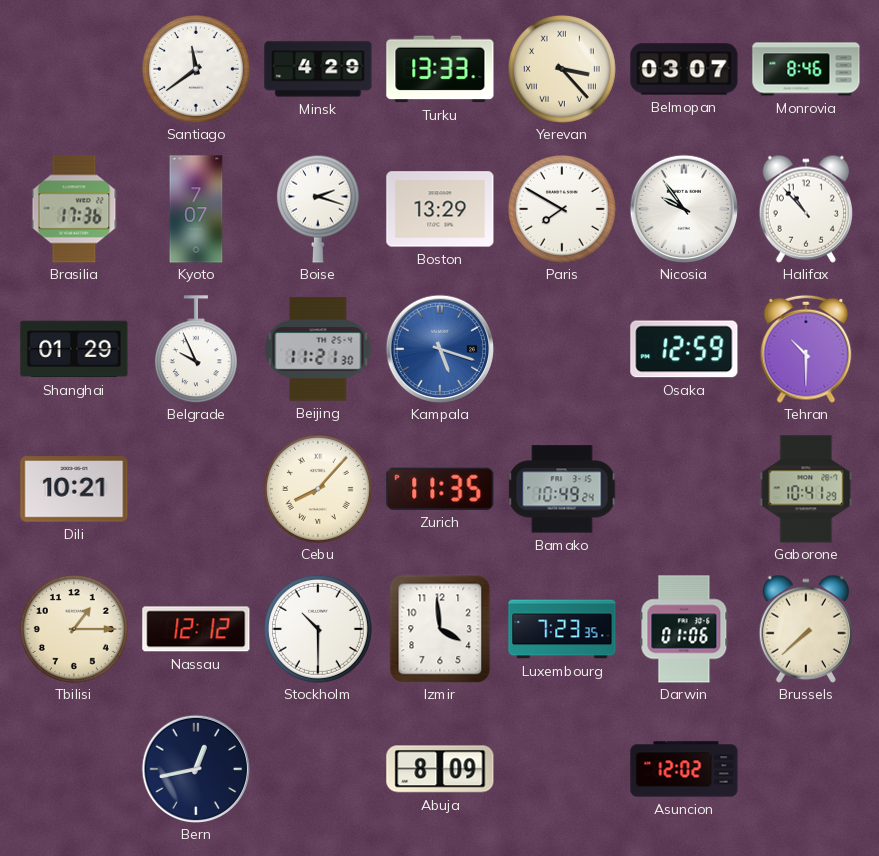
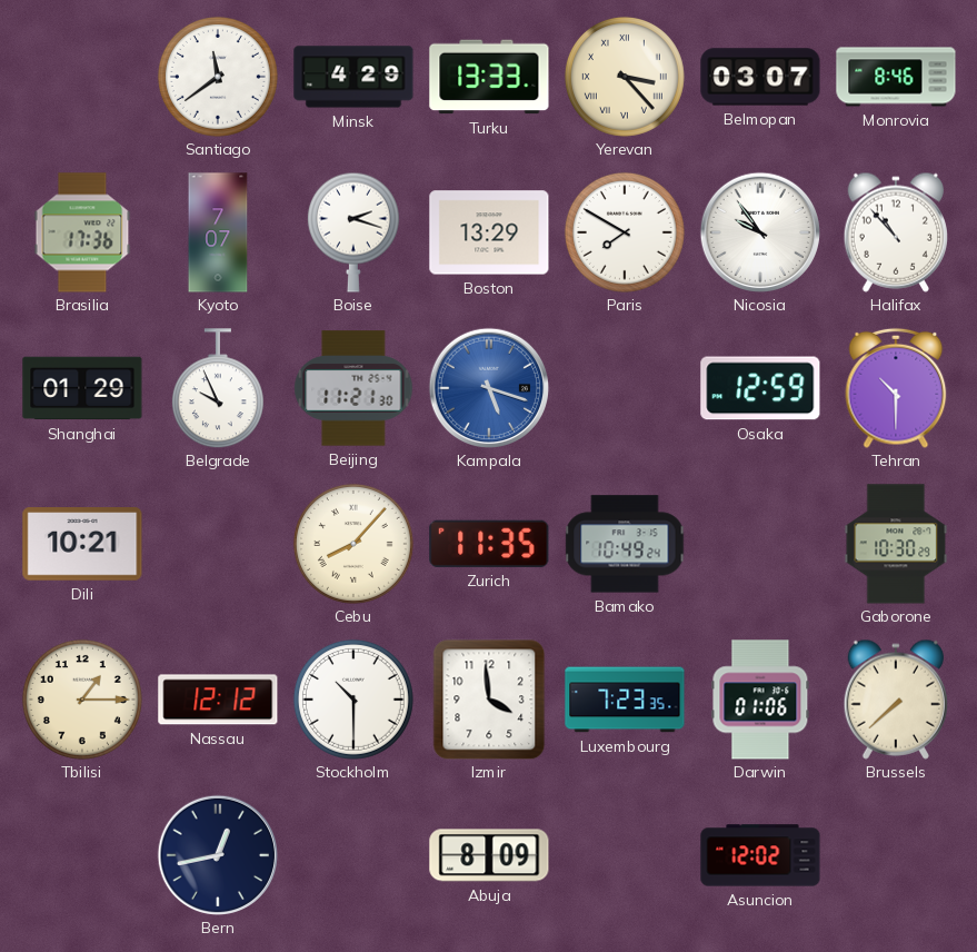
Gaborone: 10:41 -> 10:30
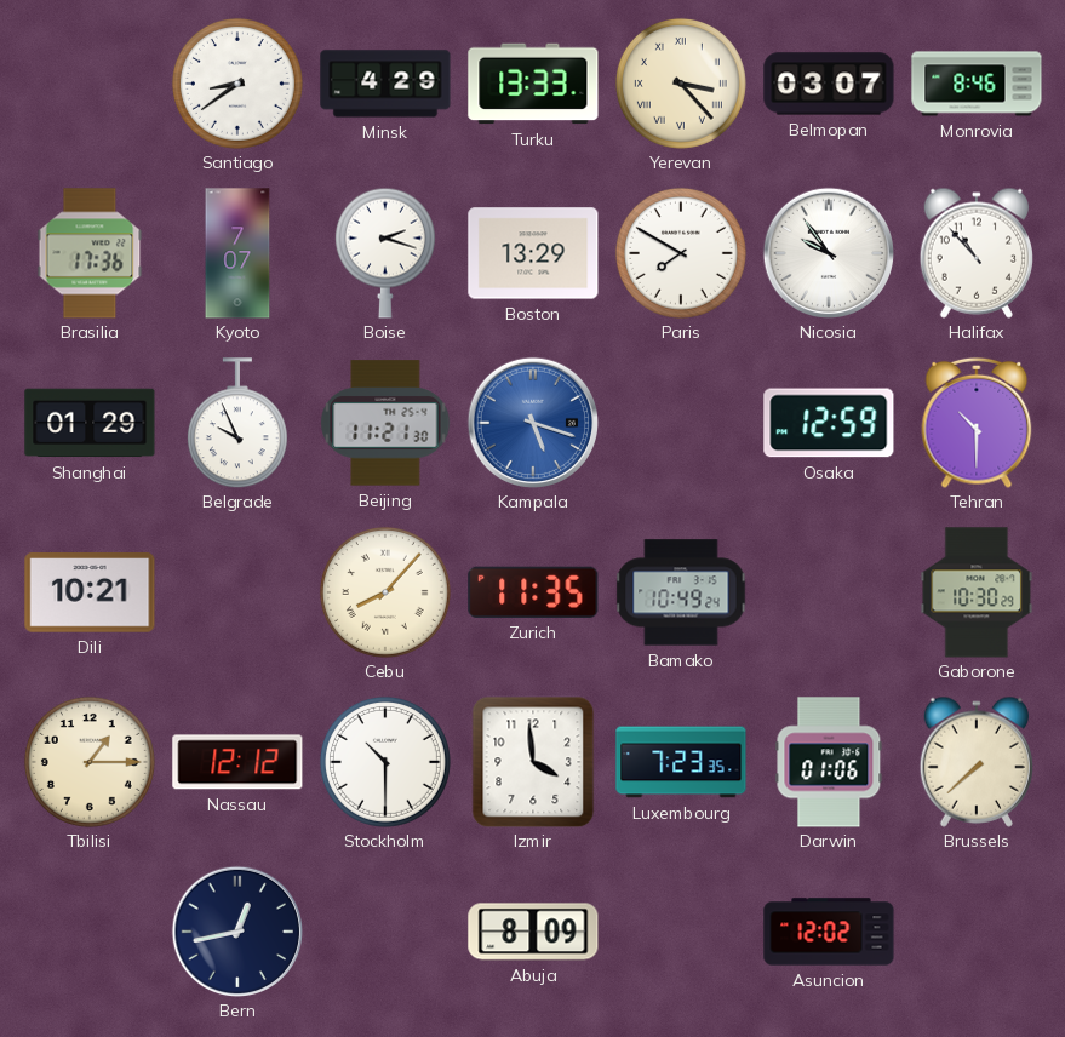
Santiago: 11:39 -> 8:39
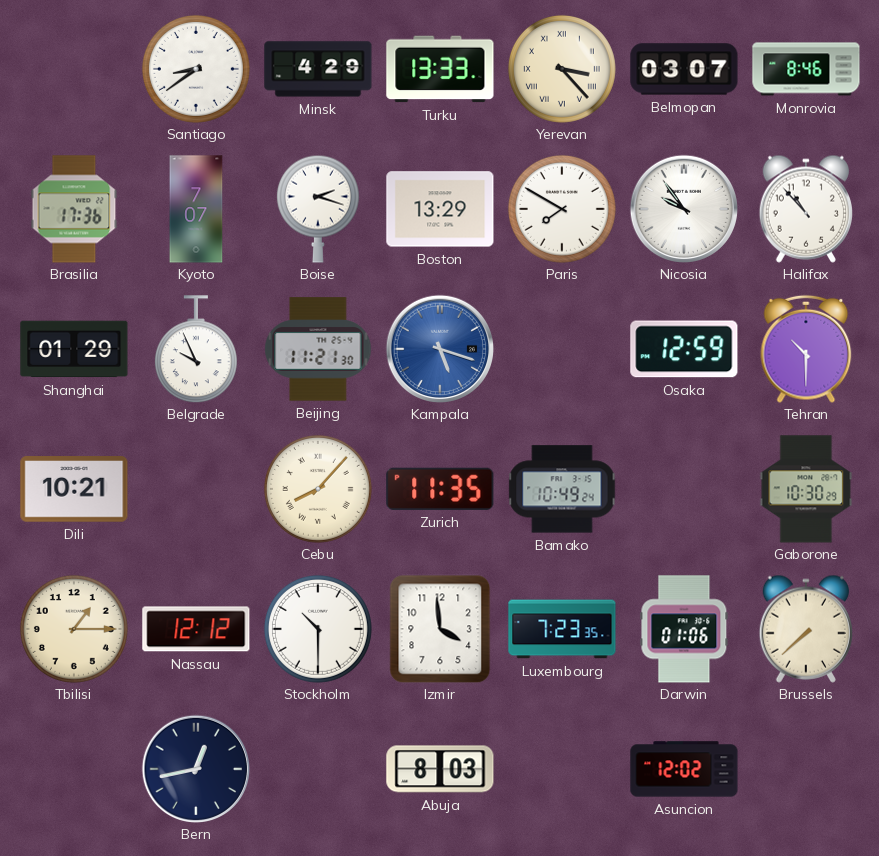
Abuja: 8:09 -> 8:03
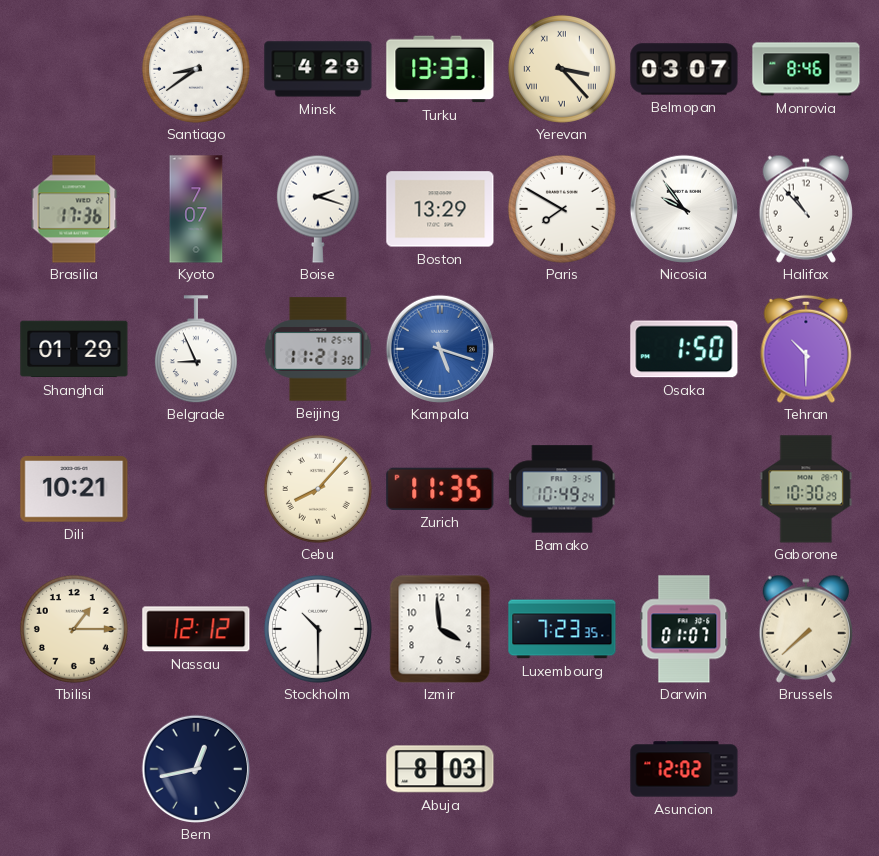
Belgrade: 9:56 -> 8:56
Osaka: 12:59 -> 1:50
Darwin: 01:06 -> 01:07
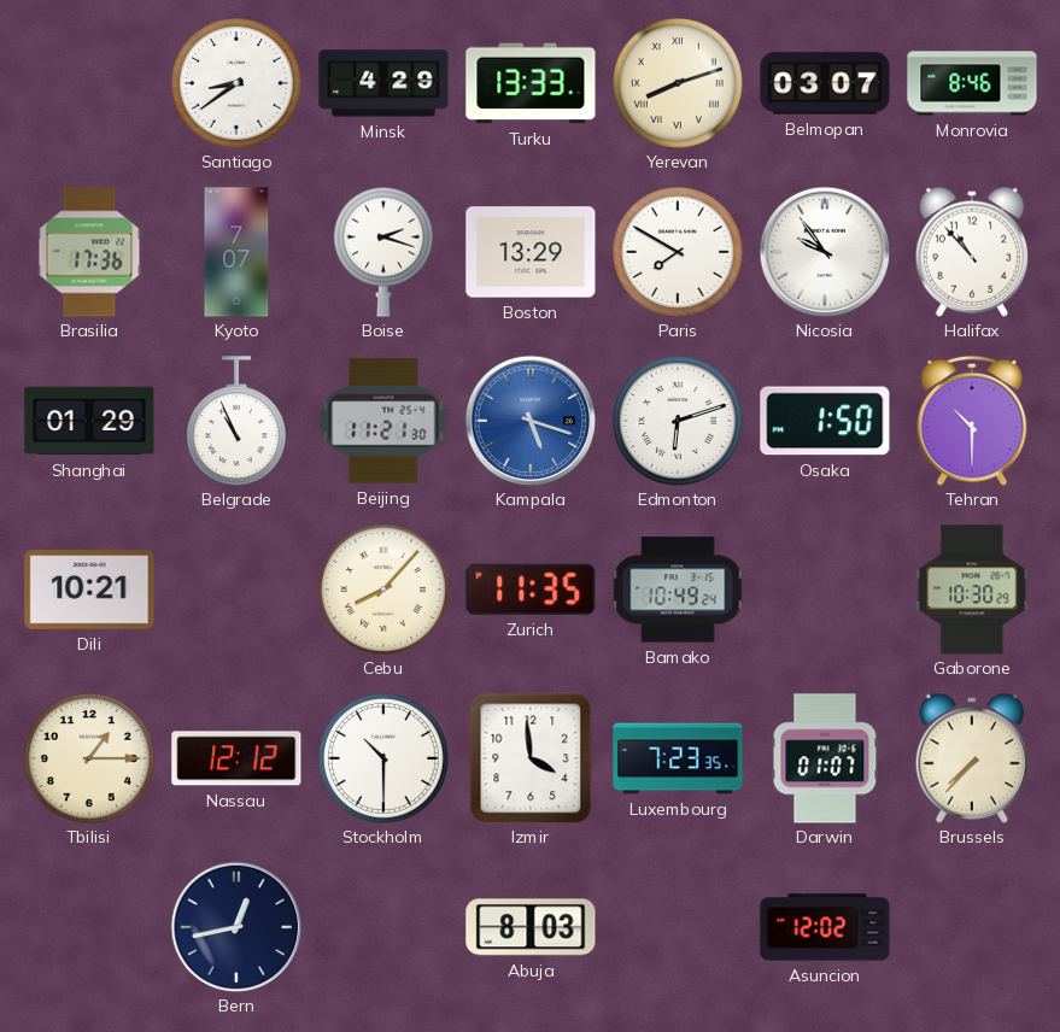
Yerevan: 3:23 -> 8:12
Belgrade: 8:56 -> 10:56
Edmonton: none -> 6:12
Brussels: 7:38 -> 7:37
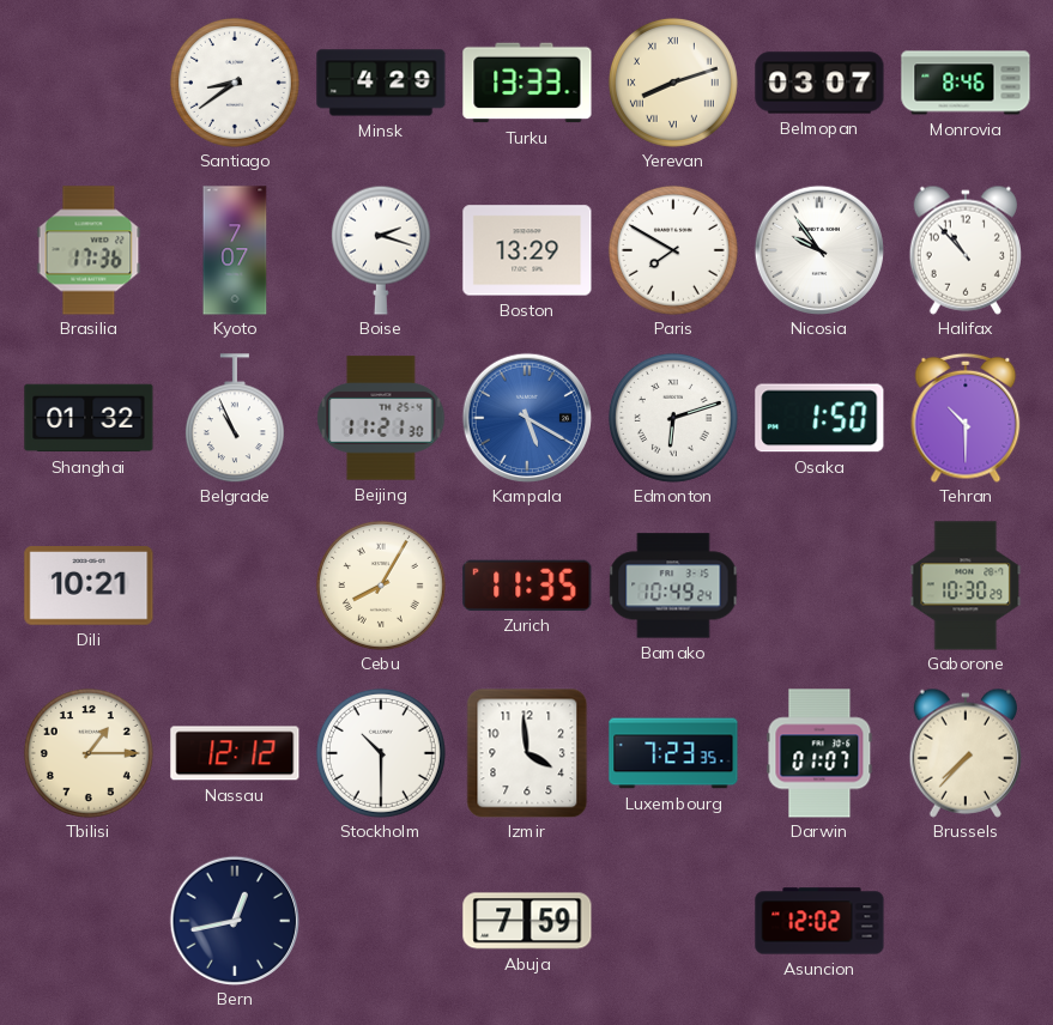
Shanghai: 01:29 -> 01:32
Kampala: 5:18 -> 5:20
Cebu: 8:07 -> 8:05
Abuja: 8:03 -> 7:59
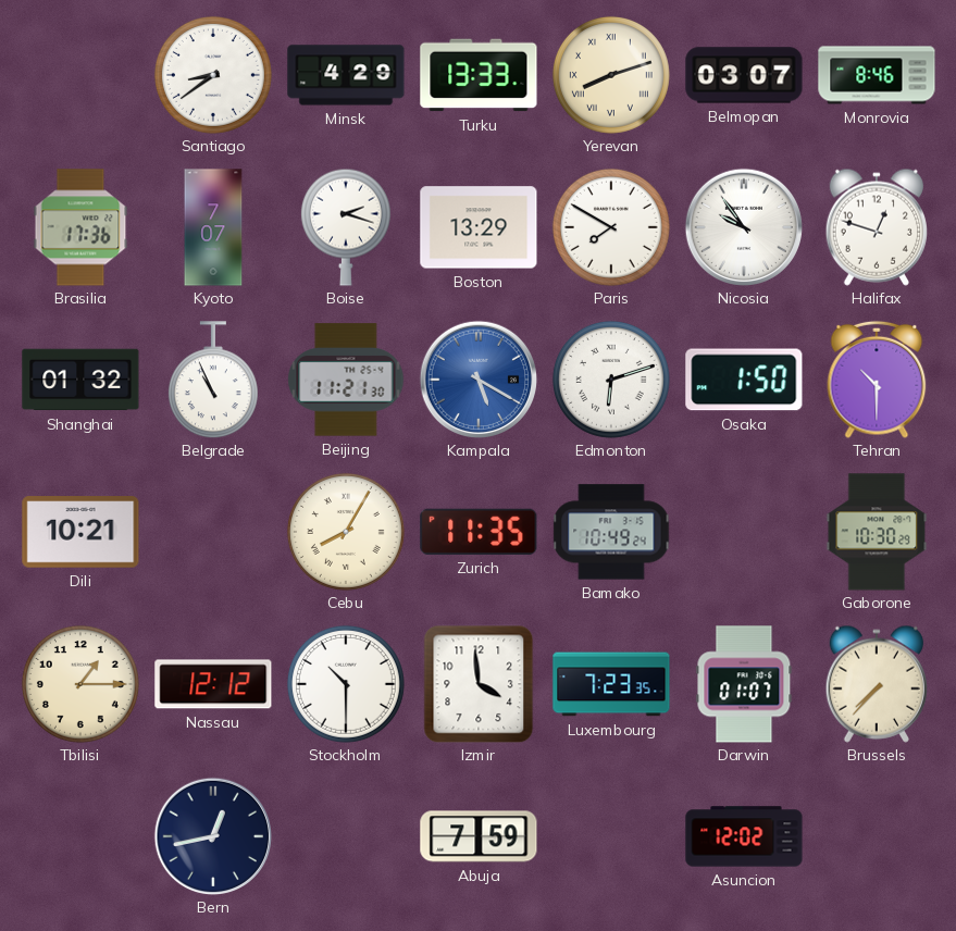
Halifax: 10:53 -> 12:48
